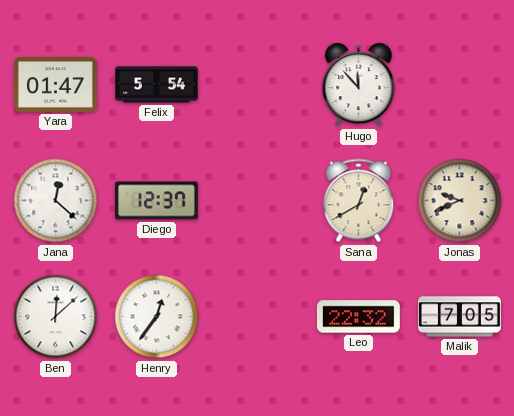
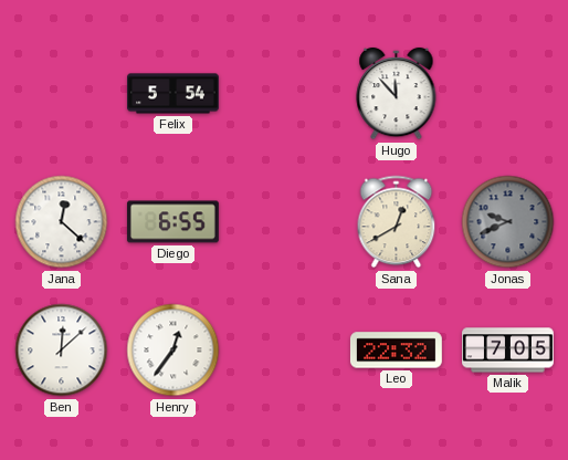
Yara: 01:47 -> none
Diego: 12:37 -> 6:55
Jonas dial: cream -> grey
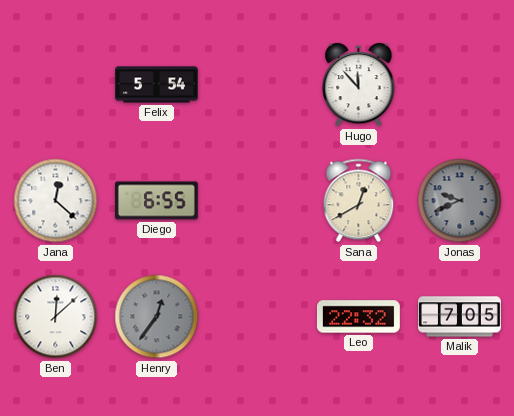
Henry dial: white -> grey
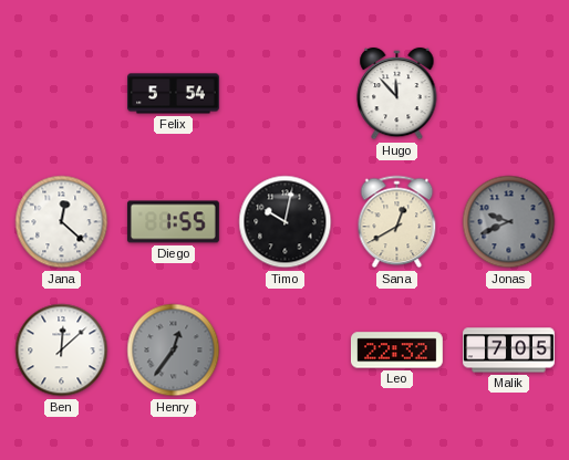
Diego: 6:55 -> 1:55
Timo: none -> 10:02
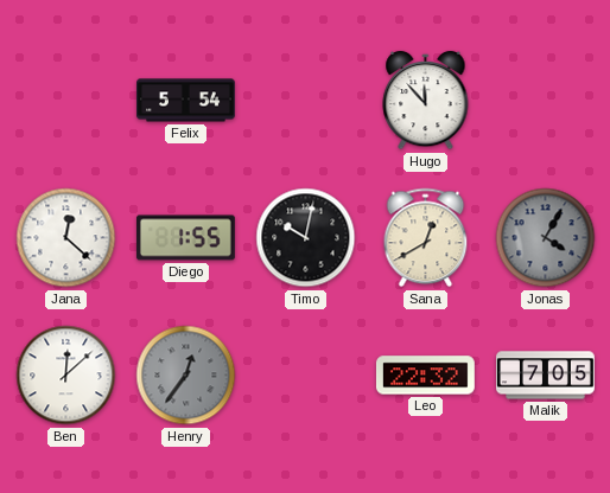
Jonas: 9:41 -> 4:05
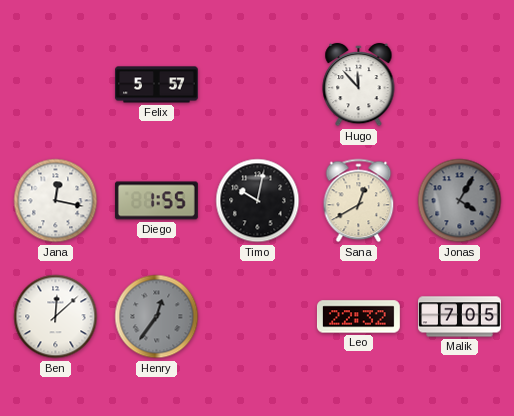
Felix: 5:54 -> 5:57
Jana: 12:22 -> 12:17
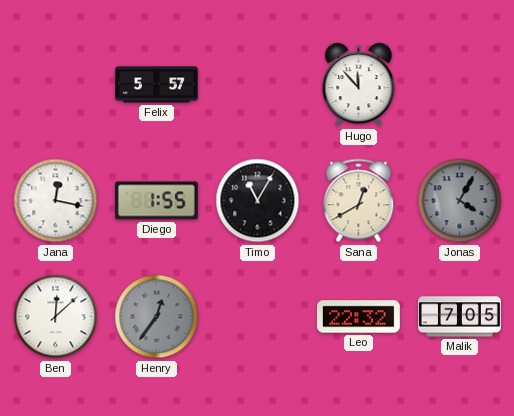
Timo: 10:02 -> 11:05
